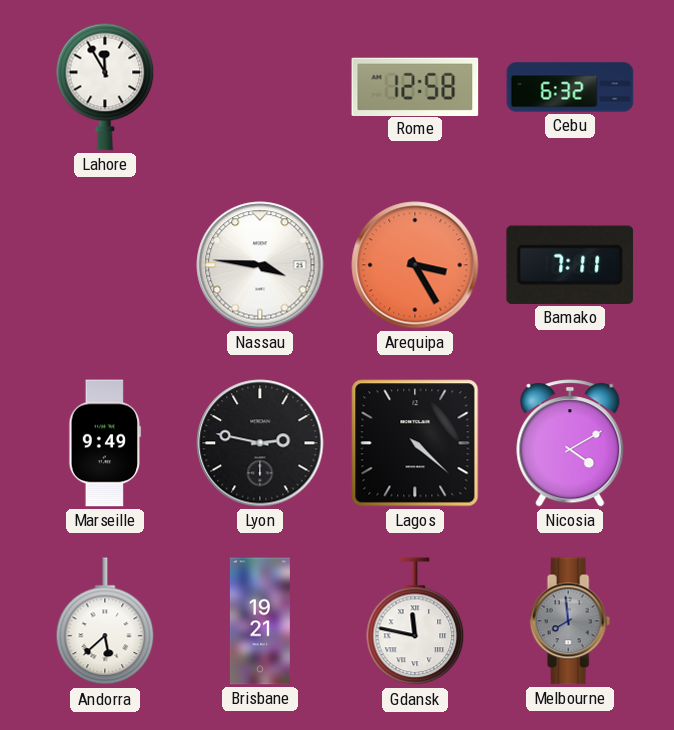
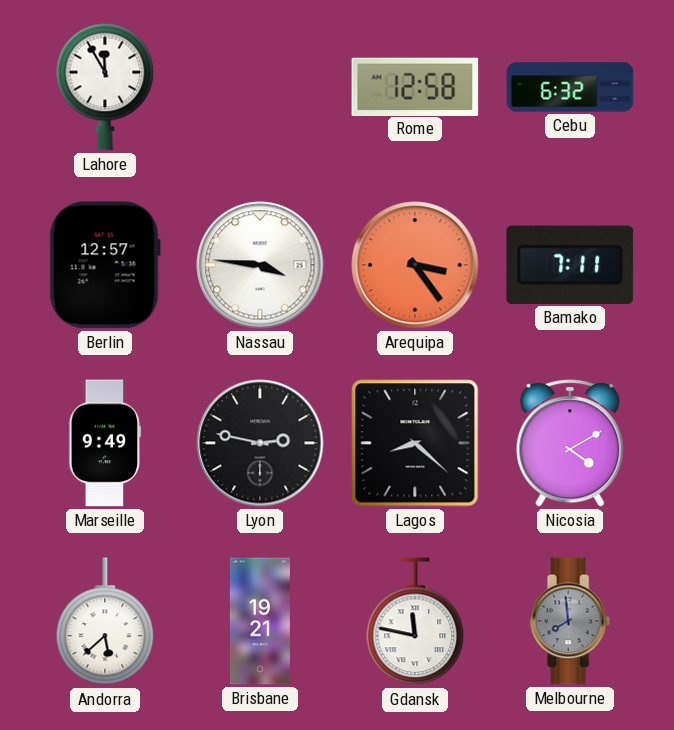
Berlin: none -> 12:57
Arequipa: 3:25 -> 3:24
Lagos: 4:22 -> 8:22
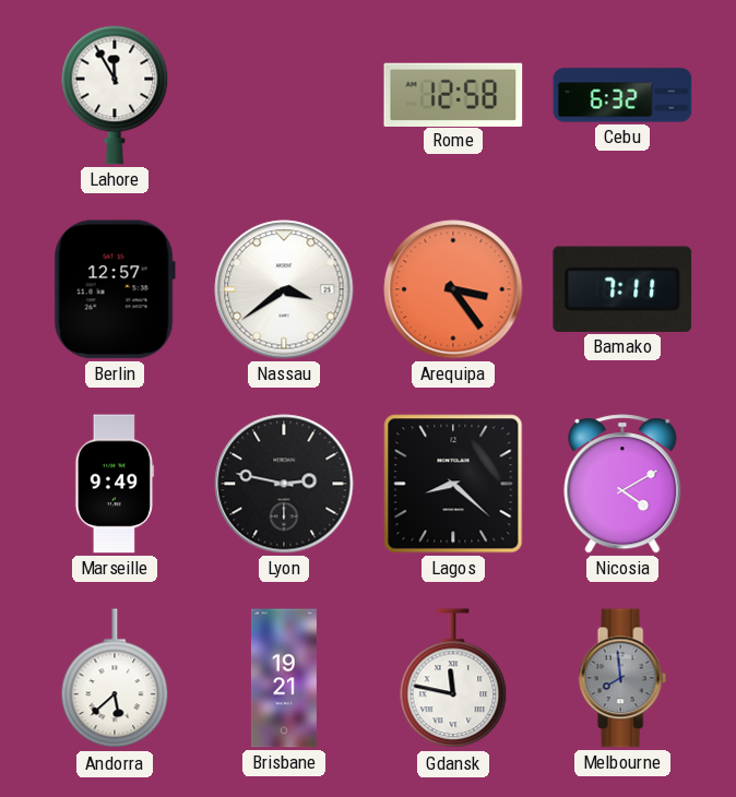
Nassau: 3:46 -> 3:39
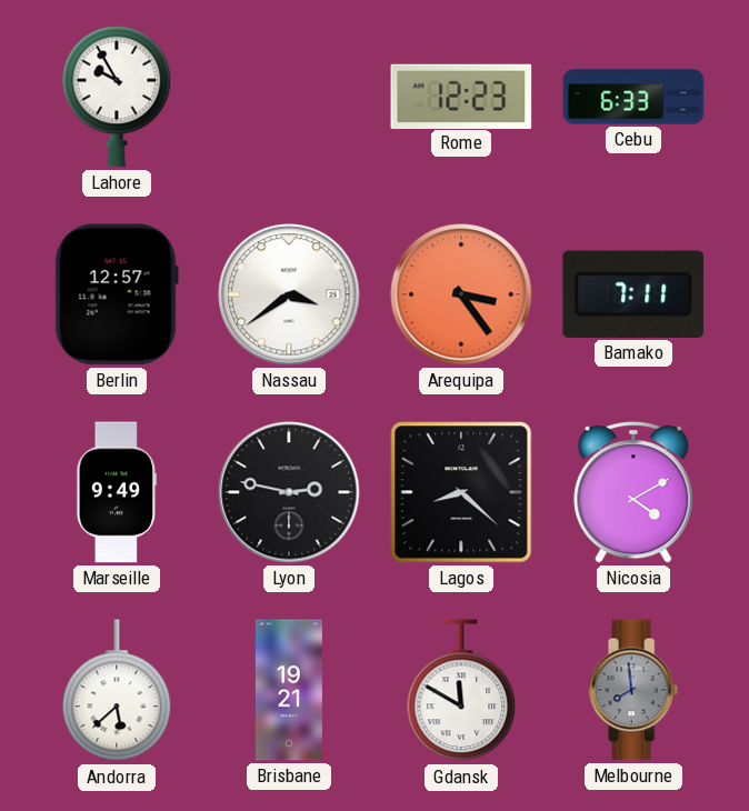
Lahore: 11:55 -> 9:55
Rome: 12:58 -> 12:23
Cebu: 6:32 -> 6:33
Gdansk: 11:47 -> 11:50
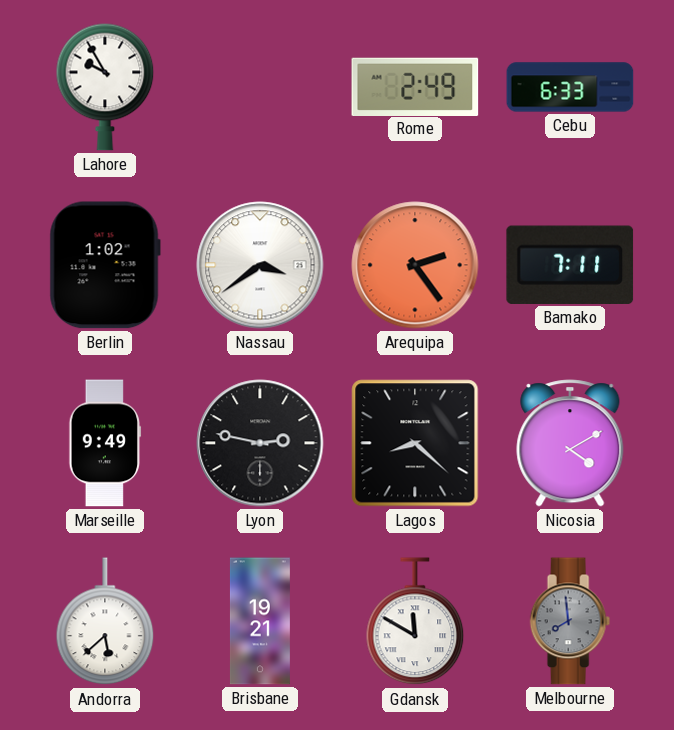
Rome: 12:23 -> 2:49
Berlin: 12:57 -> 1:02
Arequipa: 3:24 -> 2:24
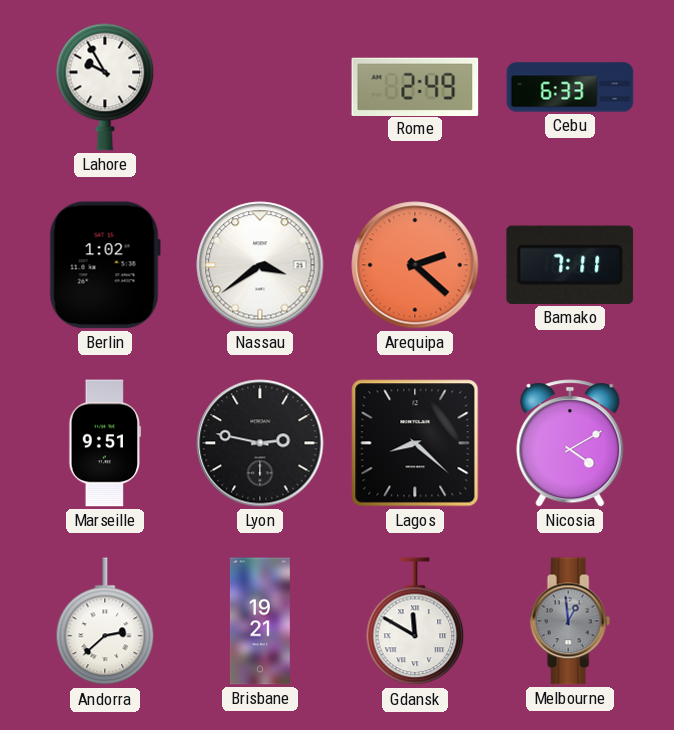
Arequipa: 2:24 -> 2:22
Marseille: 9:49 -> 9:51
Andorra: 5:38 -> 2:38
Melbourne: 7:59 -> 12:59
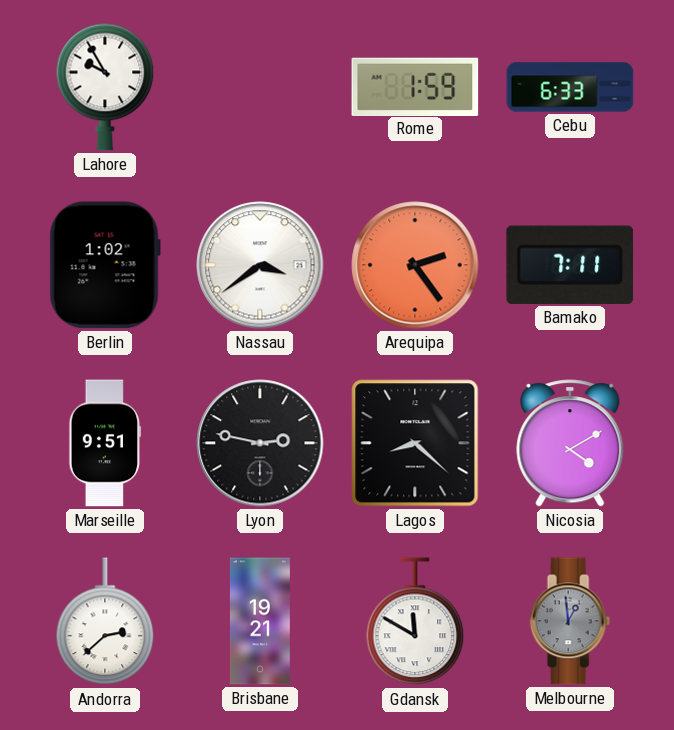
Rome: 2:49 -> 1:59
Arequipa: 2:22 -> 2:24
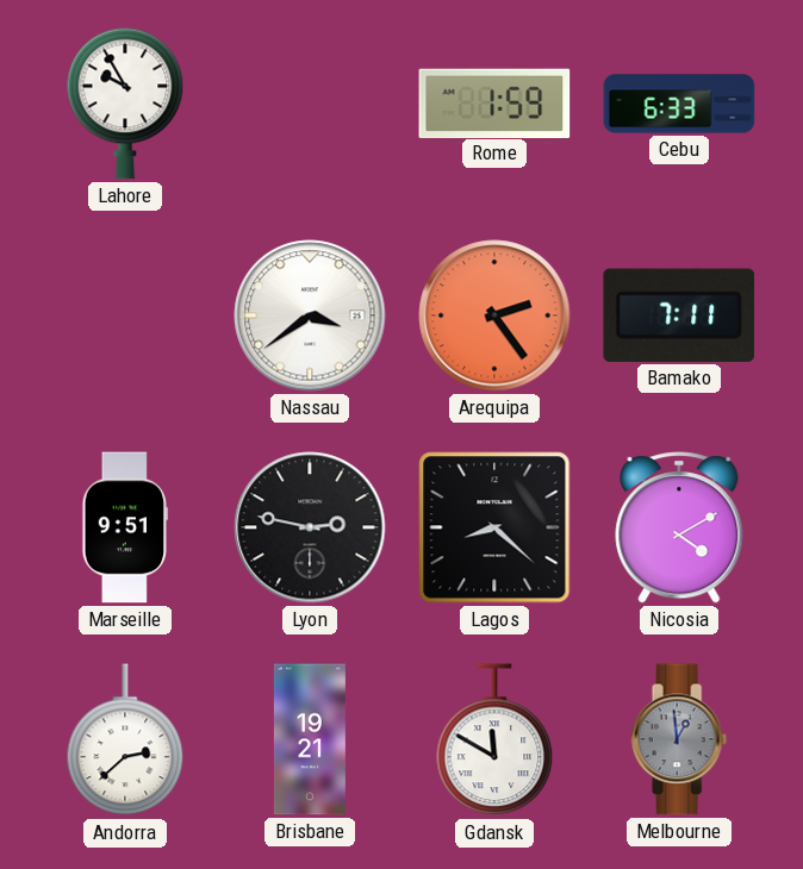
Berlin: 1:02 -> none
